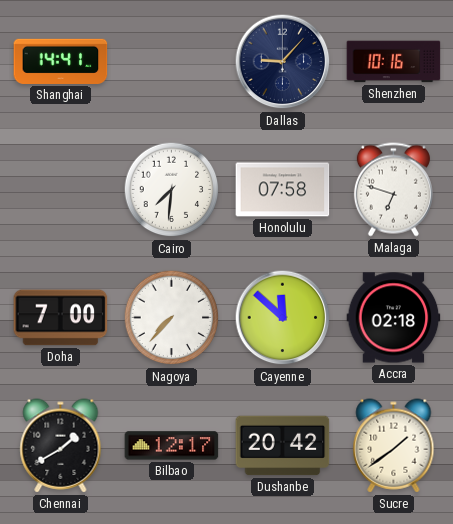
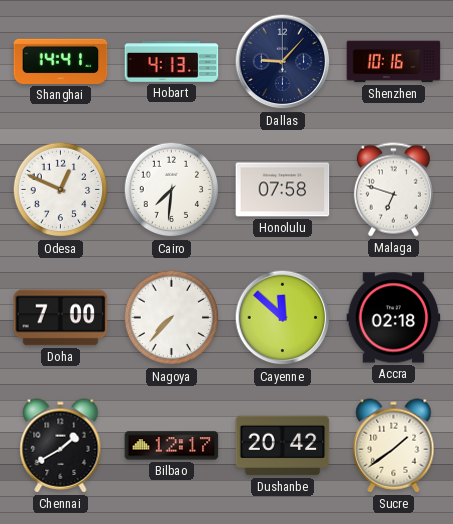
Hobart: none -> 4:13
Odesa: none -> 12:49
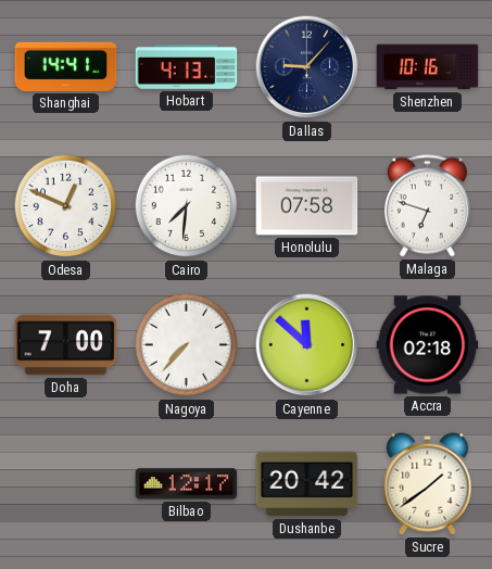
Chennai: 1:40 -> none
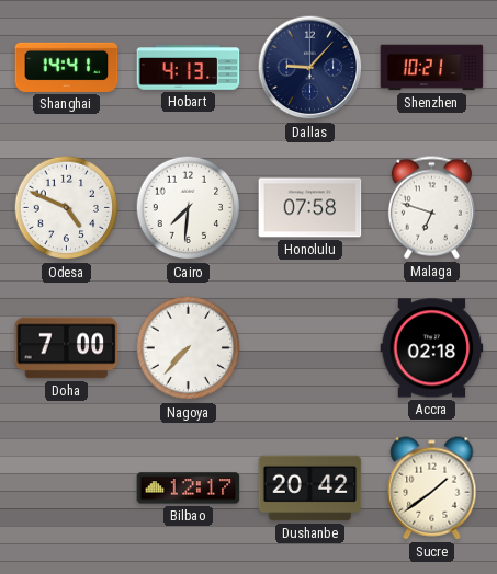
Shenzhen: 10:16 -> 10:21
Odesa: 12:49 -> 4:49
Cayenne: 11:52 -> none
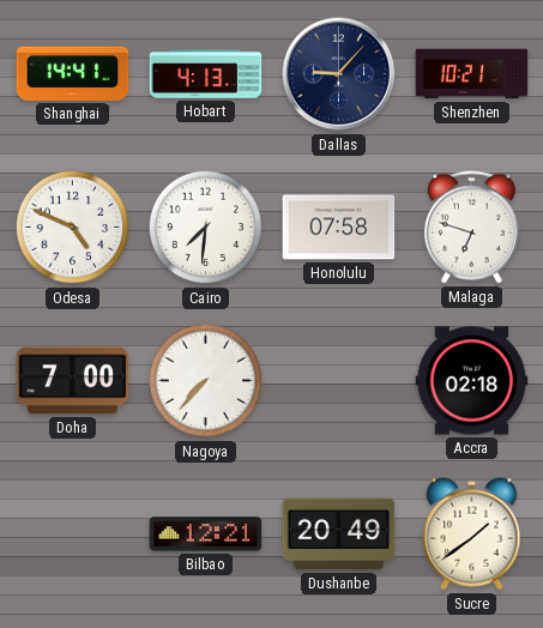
Bilbao: 12:17 -> 12:21
Dushanbe: 20:42 -> 20:49
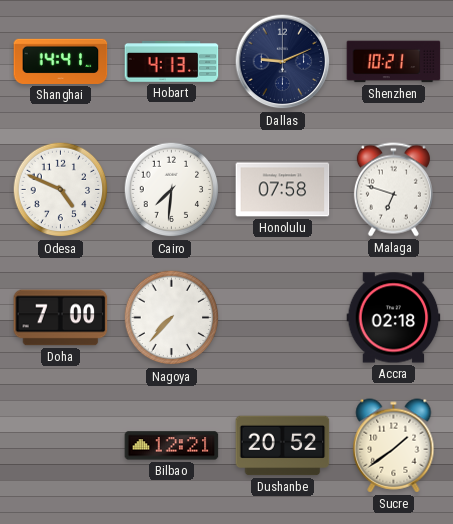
Dallas: 9:07 -> 9:11
Dushanbe: 20:49 -> 20:52
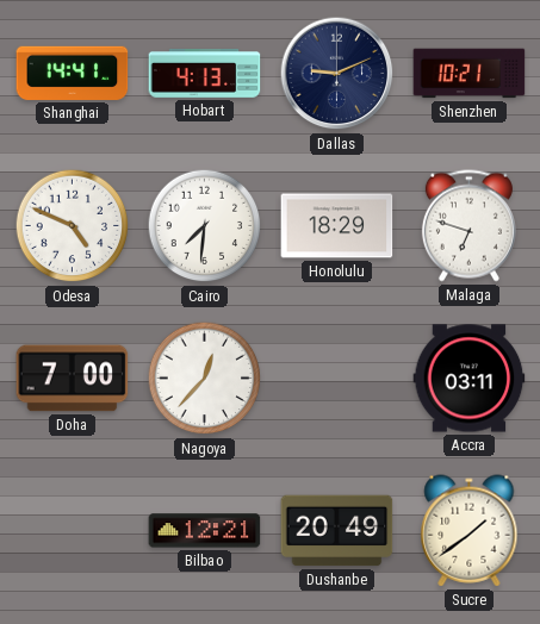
Honolulu: 07:58 -> 18:29
Nagoya: 7:37 -> 12:37
Accra: 02:18 -> 03:11
Dushanbe: 20:52 -> 20:49
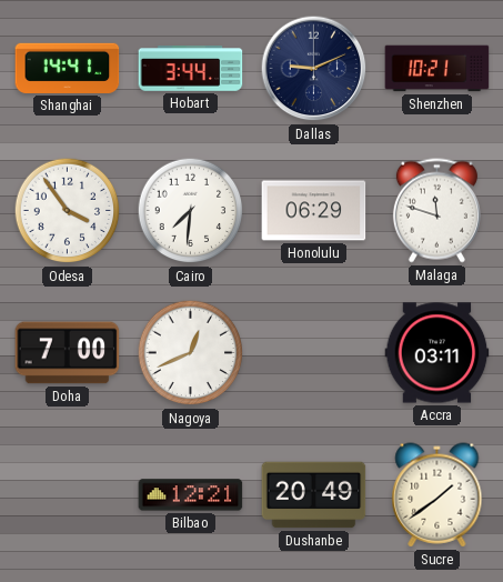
Hobart: 4:13 -> 3:44
Odesa: 4:49 -> 3:54
Honolulu: 18:29 -> 06:29
Malaga: 6:48 -> 11:48
Nagoya: 12:37 -> 12:41
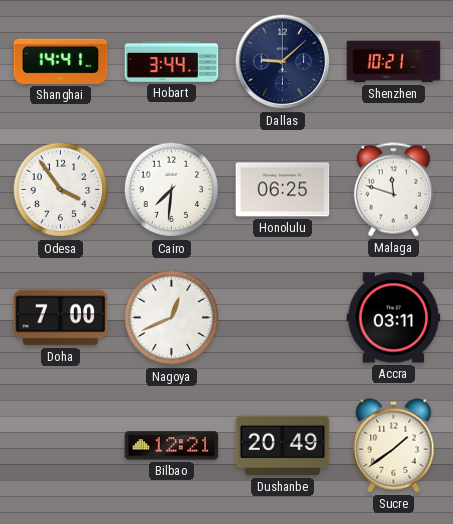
Dallas: 9:11 -> 9:08
Honolulu: 06:29 -> 06:25
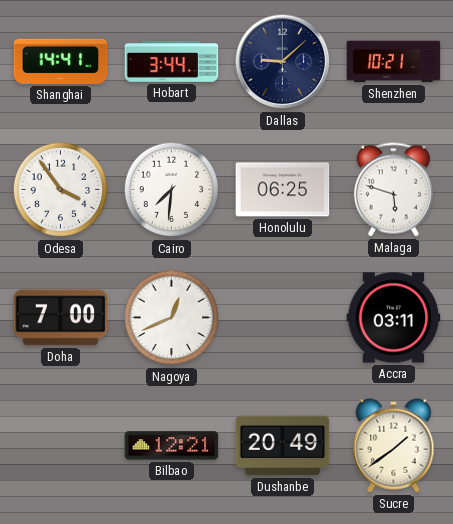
Malaga: 11:48 -> 5:48
